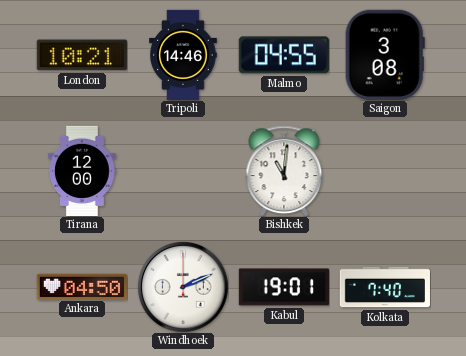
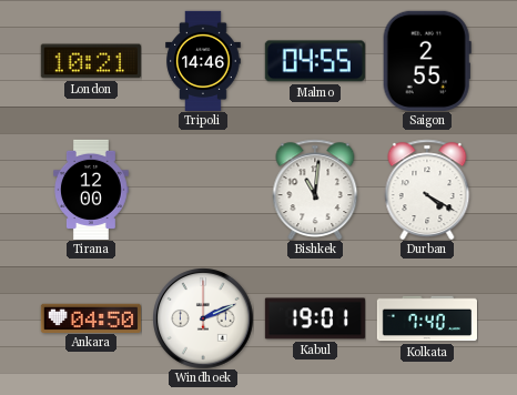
Saigon: 3:08 -> 2:55
Durban: none -> 4:20
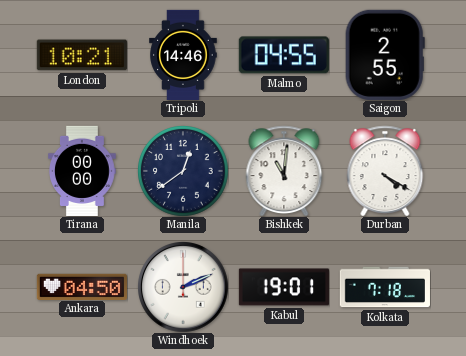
Tirana: 12:00 -> 00:00
Manila: none -> 12:39
Kolkata: 7:40 -> 7:18
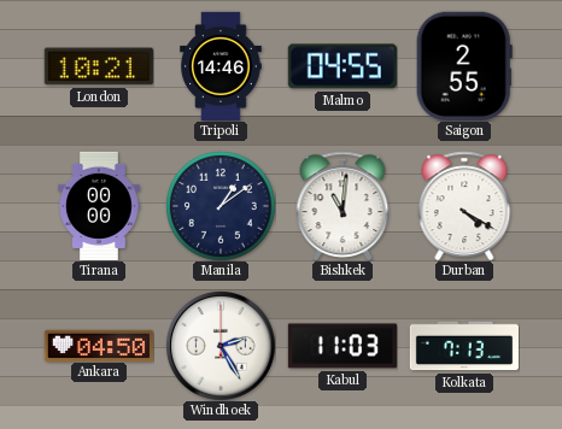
Manila: 12:39 -> 1:09
Windhoek: 2:11 -> 2:25
Kabul: 19:01 -> 11:03
Kolkata: 7:18 -> 7:13
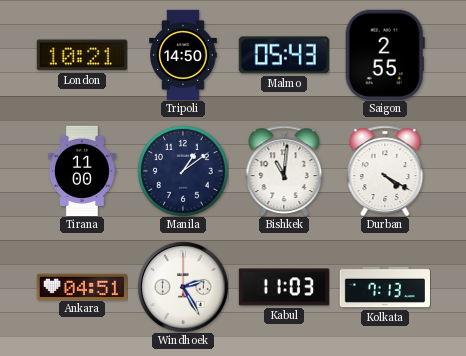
Tripoli: 14:46 -> 14:50
Malmo: 04:55 -> 05:43
Tirana: 00:00 -> 11:00
Ankara: 04:50 -> 04:51
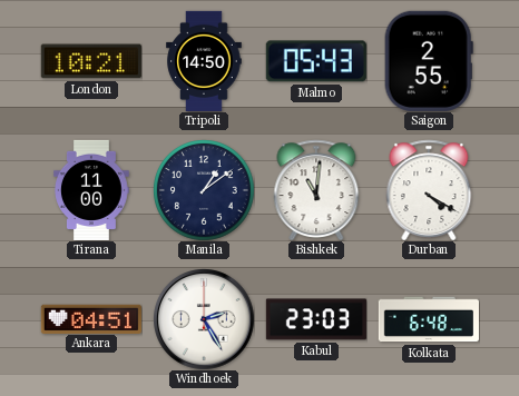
Kabul: 11:03 -> 23:03
Kolkata: 7:13 -> 6:48
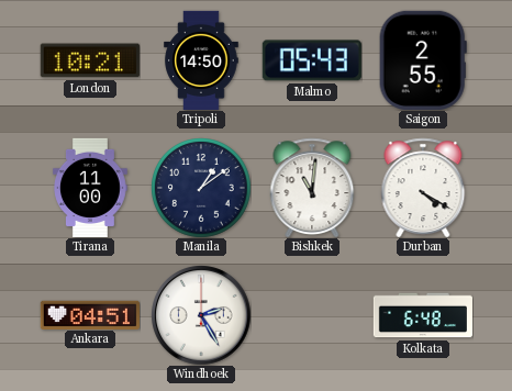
Kabul: 23:03 -> none
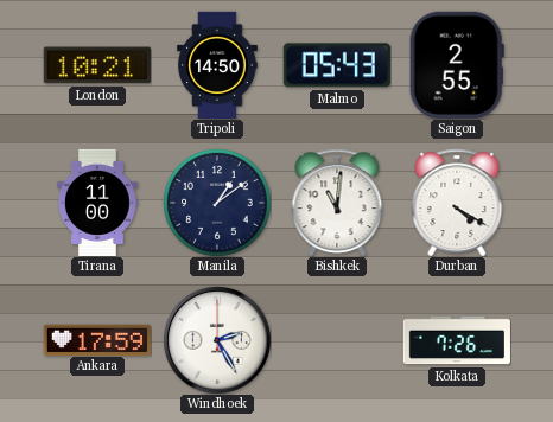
Ankara: 04:51 -> 17:59
Kolkata: 6:48 -> 7:26
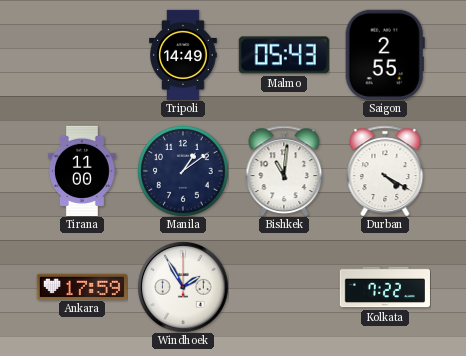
London: 10:21 -> none
Tripoli: 14:50 -> 14:49
Windhoek: 2:25 -> 1:55
Kolkata: 7:26 -> 7:22
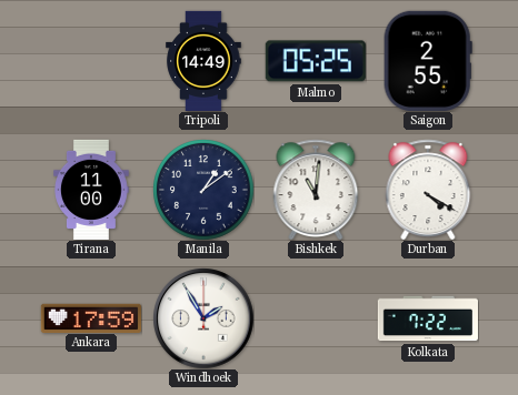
Malmo: 05:43 -> 05:25
